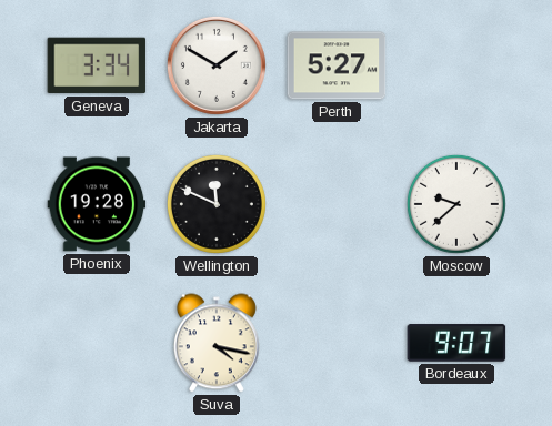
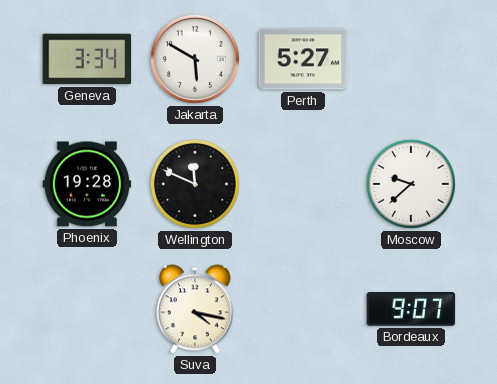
Jakarta: 1:50 -> 5:50
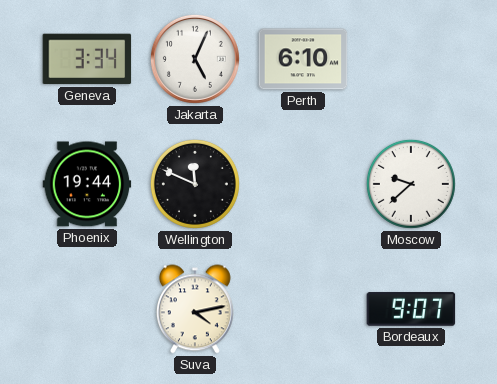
Jakarta: 5:50 -> 5:04
Perth: 5:27 -> 6:10
Phoenix: 19:28 -> 19:44
Suva: 4:17 -> 4:13
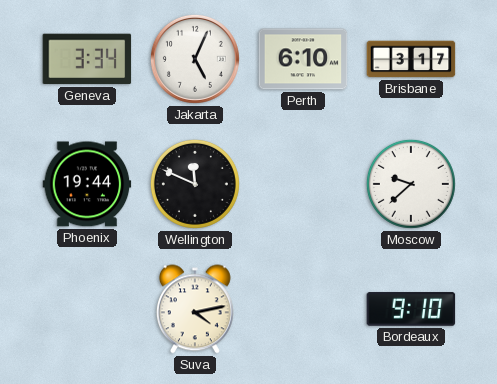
Brisbane: none -> 3:17
Bordeaux: 9:07 -> 9:10
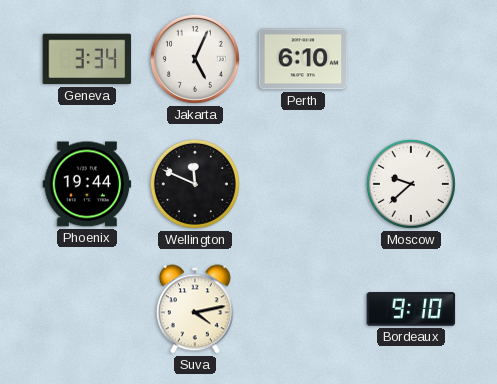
Brisbane: 3:17 -> none
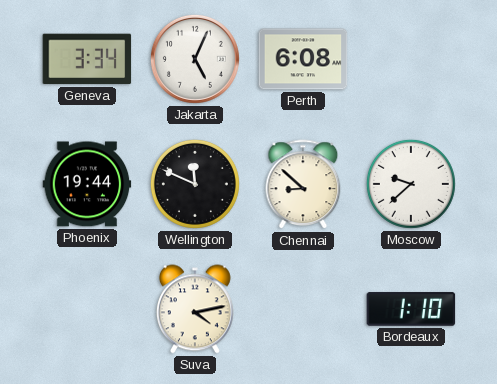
Perth: 6:10 -> 6:08
Chennai: none -> 8:52
Bordeaux: 9:10 -> 1:10
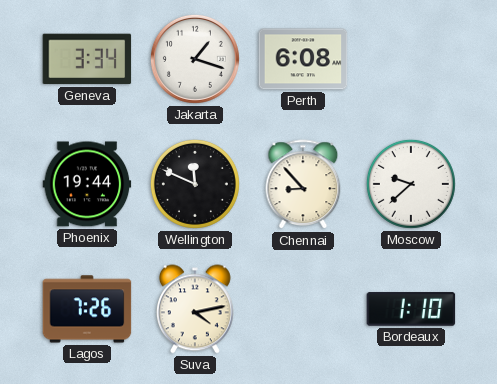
Jakarta: 5:04 -> 1:18
Chennai: 8:52 -> 8:53
Lagos: none -> 7:26
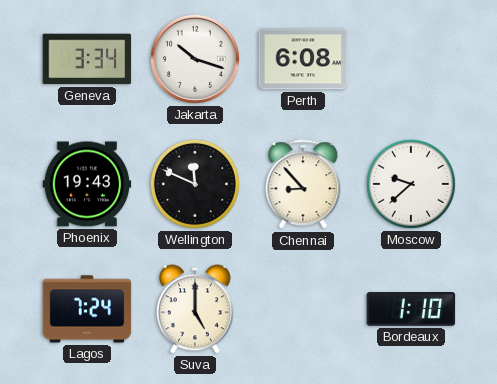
Jakarta: 1:18 -> 10:18
Phoenix: 19:44 -> 19:43
Lagos: 7:26 -> 7:24
Suva: 4:13 -> 5:00
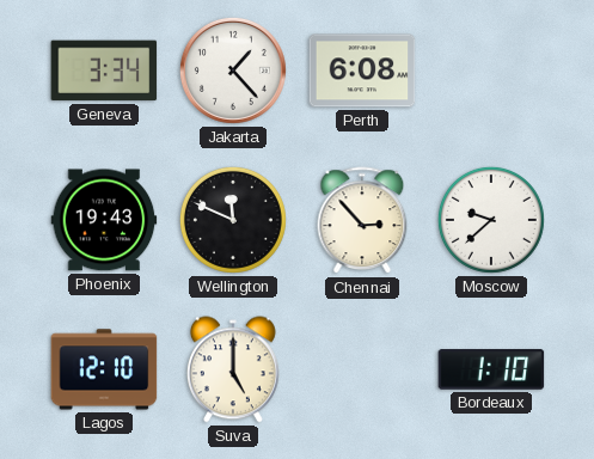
Jakarta: 10:18 -> 1:23
Chennai: 8:53 -> 2:53
Lagos: 7:24 -> 12:10
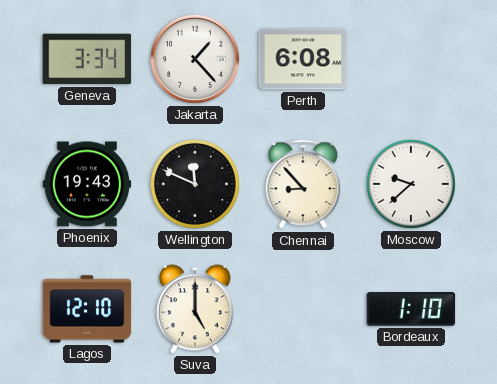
Chennai: 2:53 -> 8:53
